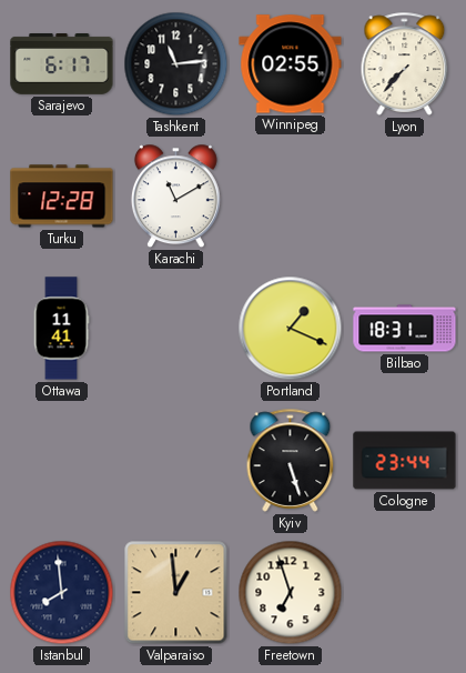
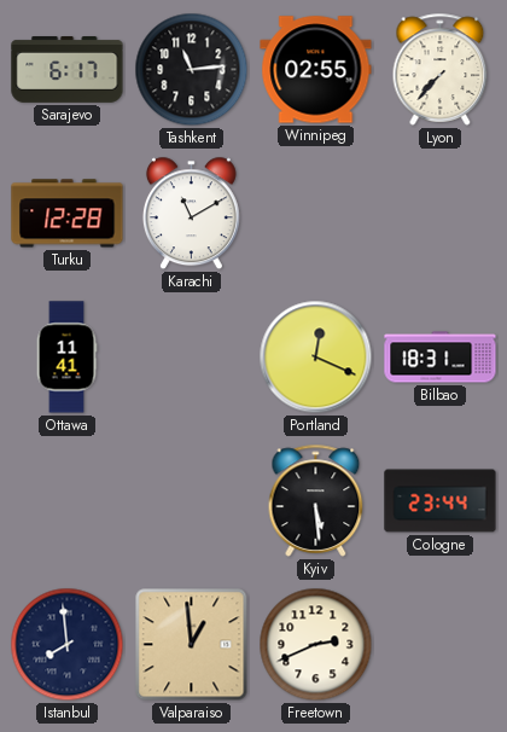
Portland: 1:19 -> 12:19
Kyiv: 5:27 -> 5:29
Freetown: 6:57 -> 2:41
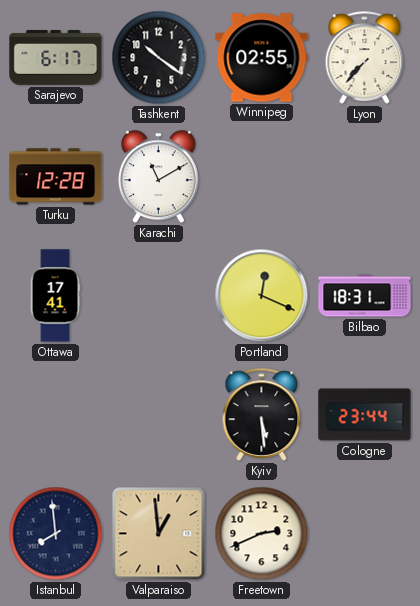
Tashkent: 11:14 -> 10:21
Ottawa: 11:41 -> 17:41
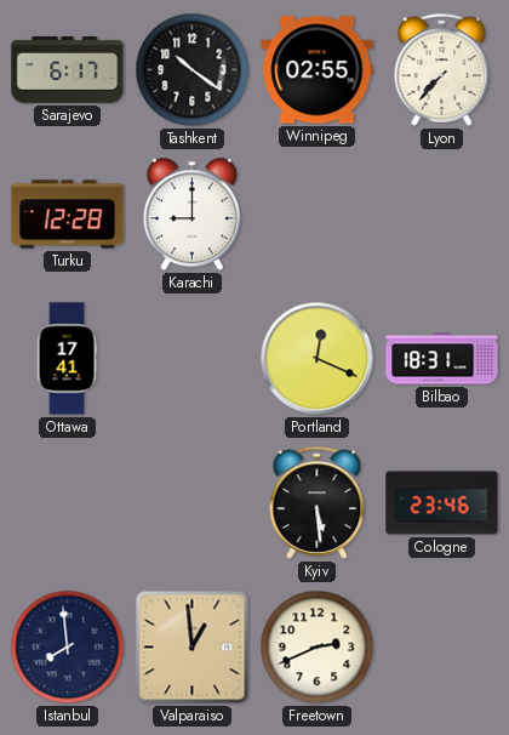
Karachi: 11:10 -> 9:00
Cologne: 23:44 -> 23:46
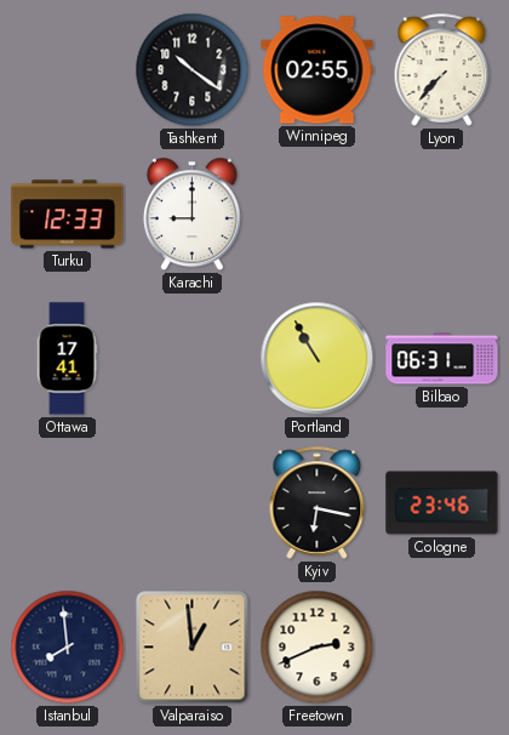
Sarajevo: 6:17 -> none
Turku: 12:28 -> 12:33
Portland: 12:19 -> 10:55
Bilbao: 18:31 -> 06:31
Kyiv: 5:29 -> 6:17
